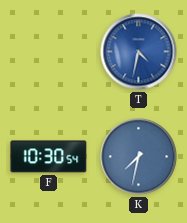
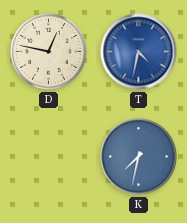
D: none -> 12:47
F: 10:30 -> none
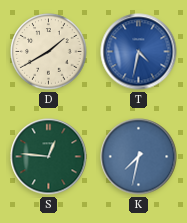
D: 12:47 -> 1:40
S: none -> 12:46
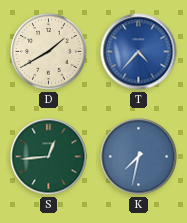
T: 4:32 -> 4:37
S: 12:46 -> 12:44
